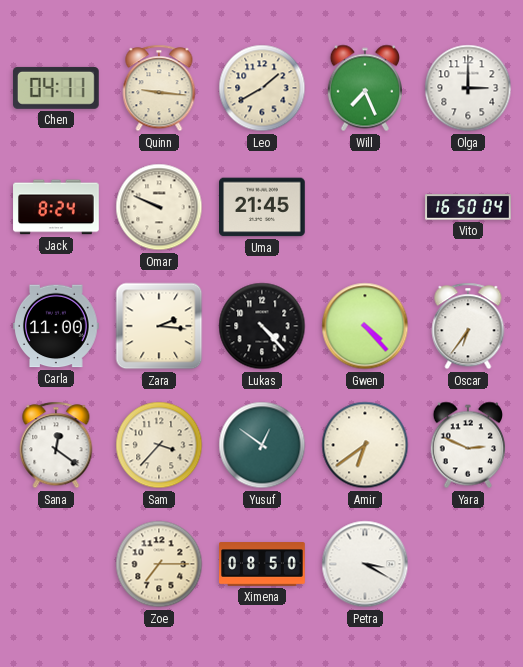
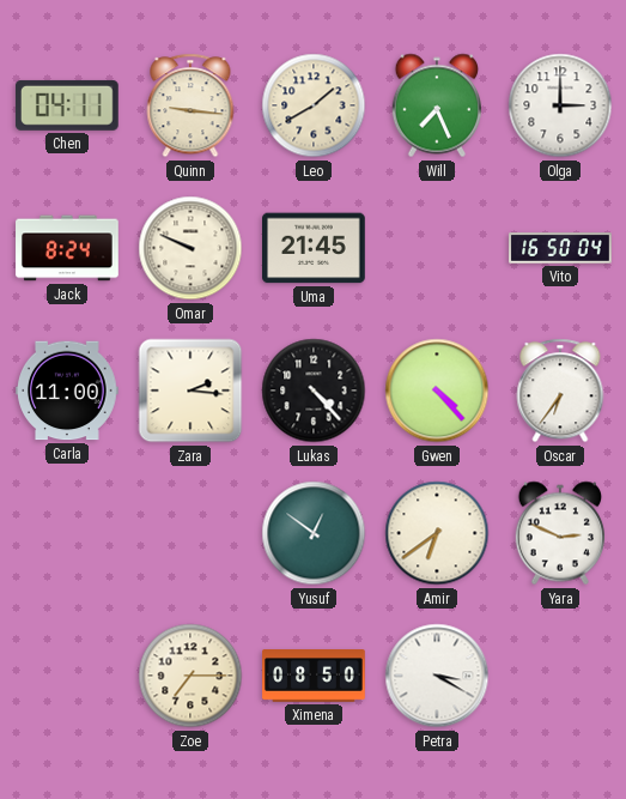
Sana: 12:21 -> none
Sam: 3:37 -> none
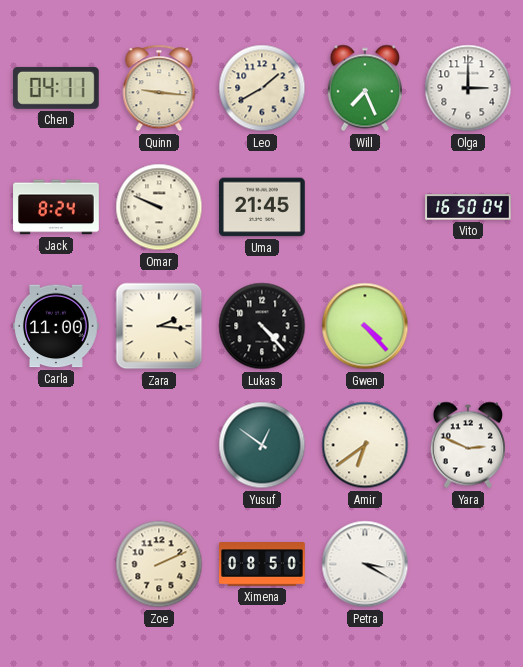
Oscar: 6:36 -> none
Zoe: 7:15 -> 2:11
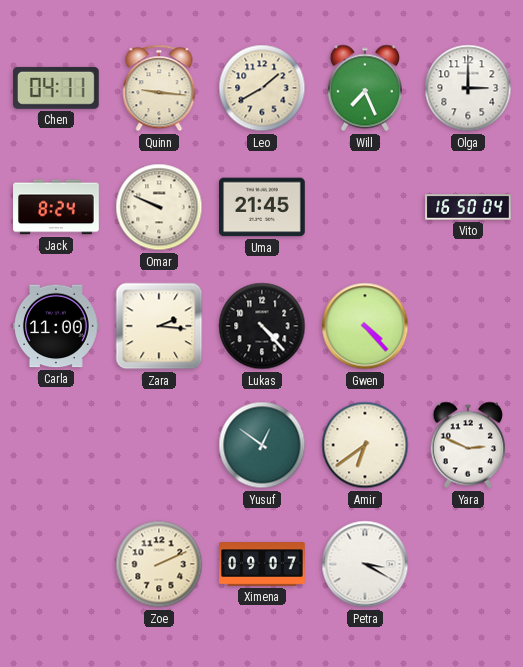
Ximena: 08:50 -> 09:07
